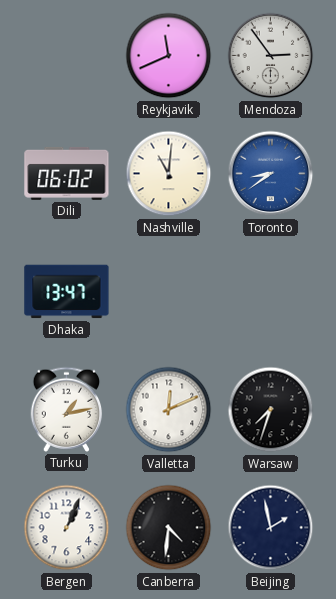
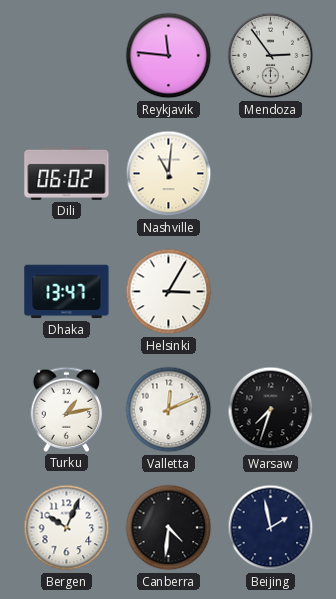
Reykjavik: 11:41 -> 11:46
Toronto: 8:39 -> none
Helsinki: none -> 3:05
Bergen: 1:04 -> 10:04
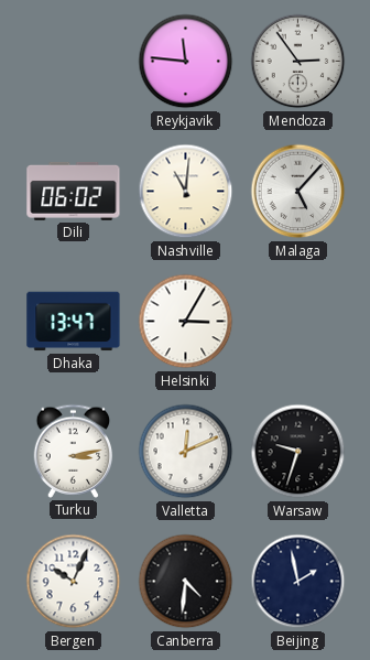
Malaga: none -> 5:07
Turku: 1:13 -> 3:13
Warsaw: 7:33 -> 9:33
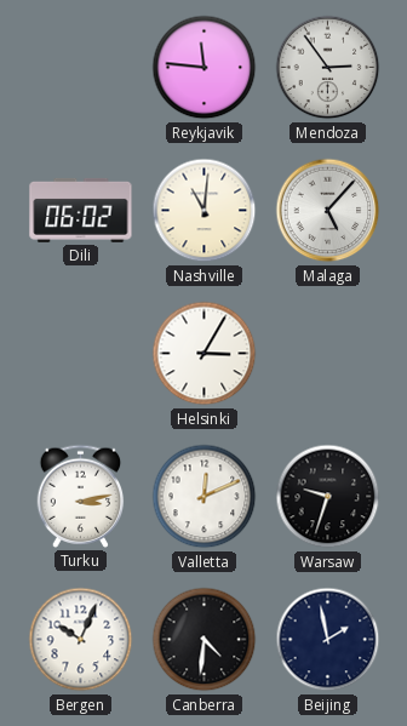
Dhaka: 13:47 -> none
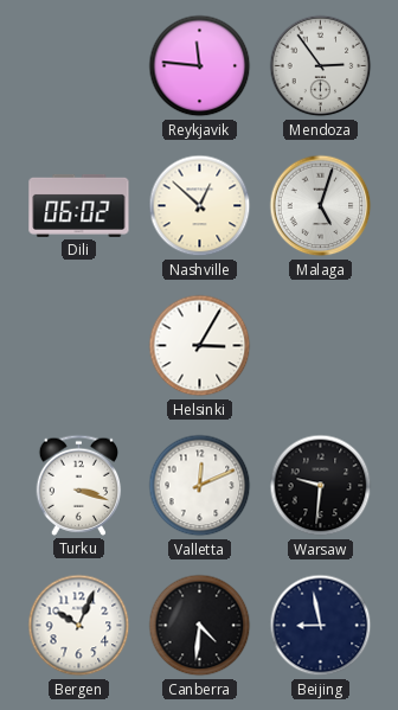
Nashville: 11:01 -> 12:52
Malaga: 5:07 -> 5:03
Turku: 3:13 -> 3:18
Warsaw: 9:33 -> 9:31
Beijing: 1:58 -> 8:58
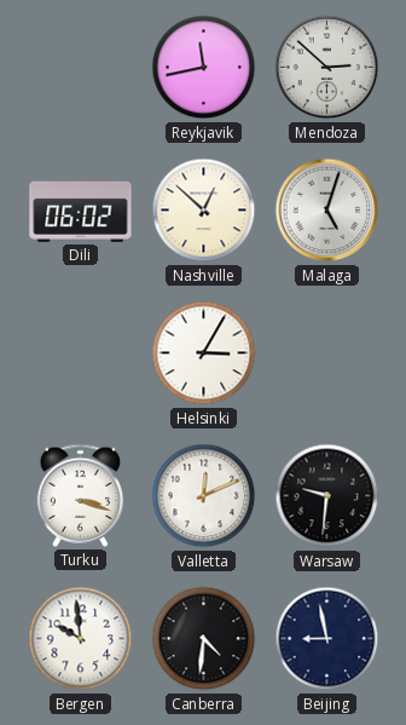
Reykjavik: 11:46 -> 11:43
Mendoza: 2:54 -> 2:52
Bergen: 10:04 -> 9:59
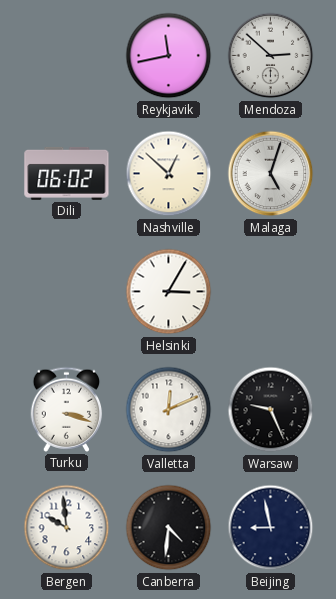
Warsaw: 9:31 -> 9:26
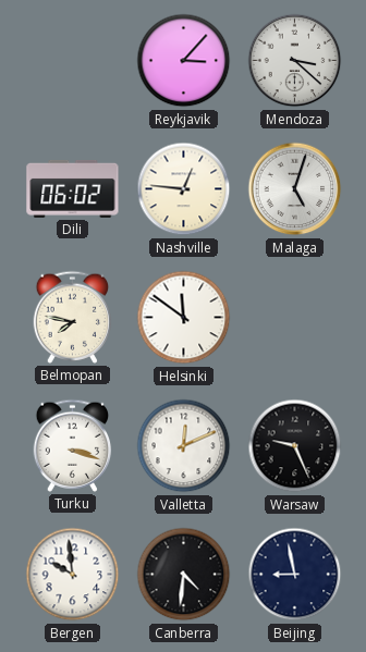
Reykjavik: 11:43 -> 3:07
Mendoza: 2:52 -> 3:22
Nashville: 12:52 -> 12:46
Belmopan: none -> 7:47
Helsinki: 3:05 -> 11:51
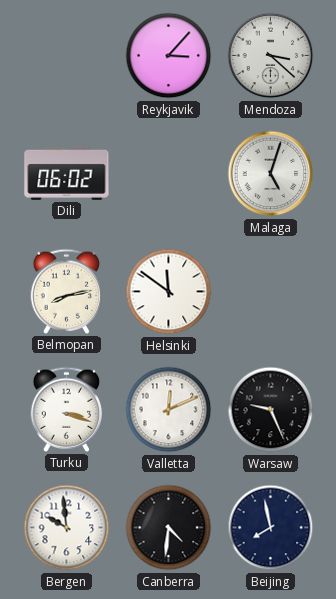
Nashville: 12:46 -> none
Belmopan: 7:47 -> 8:13
Beijing: 8:58 -> 7:58
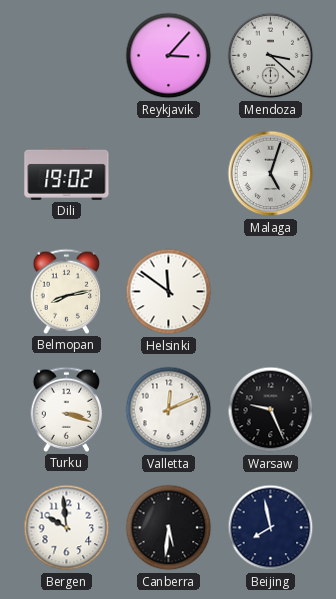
Dili: 06:02 -> 19:02
Canberra: 4:31 -> 5:31
